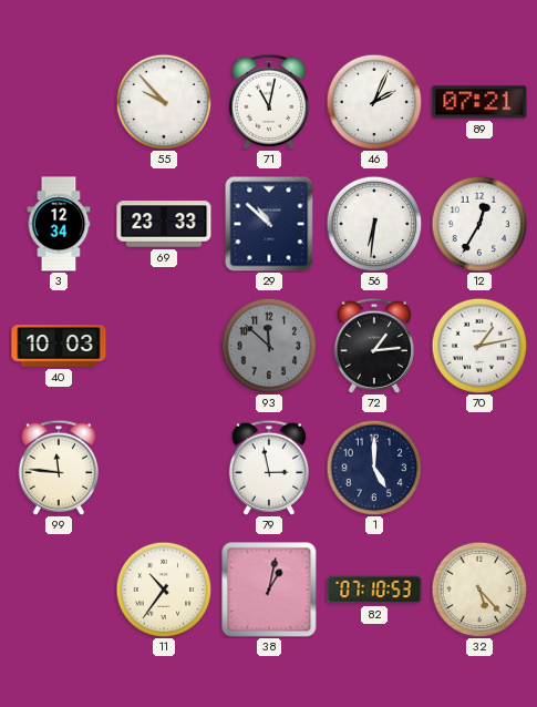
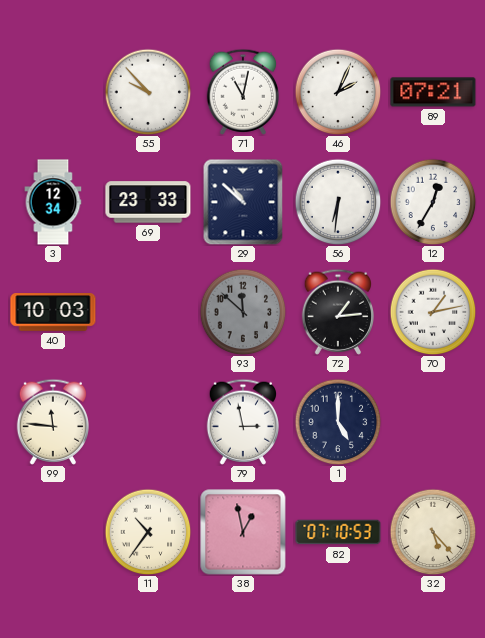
38: 1:02 -> 12:58
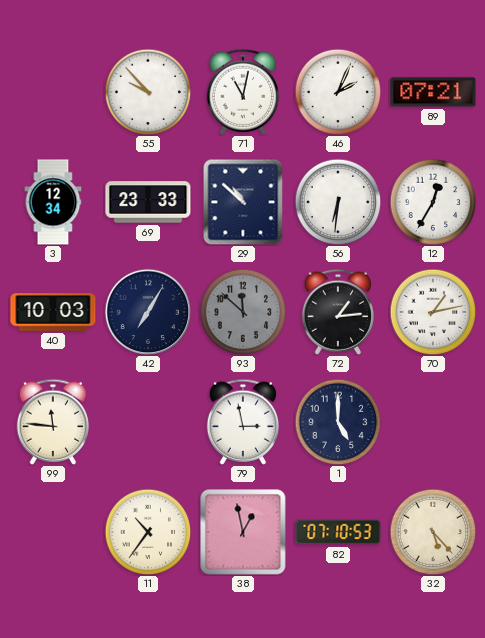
42: none -> 7:05
